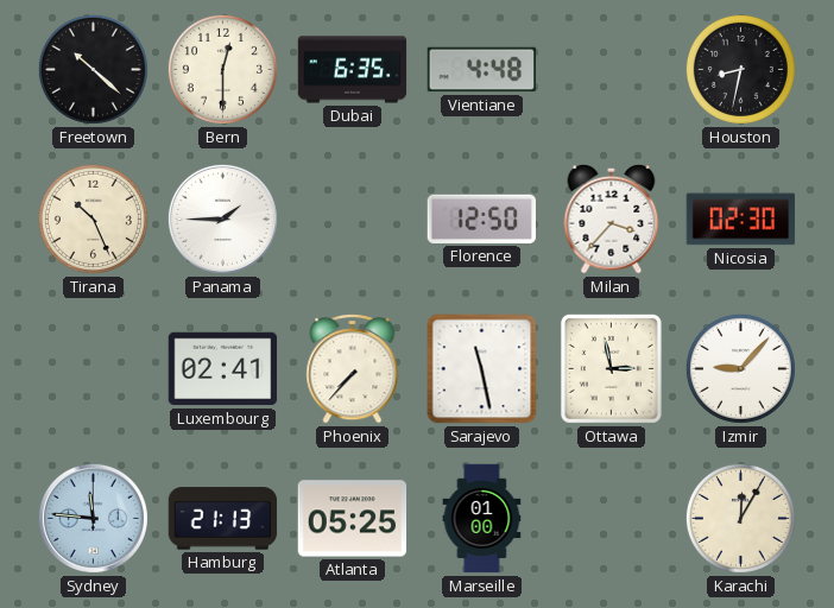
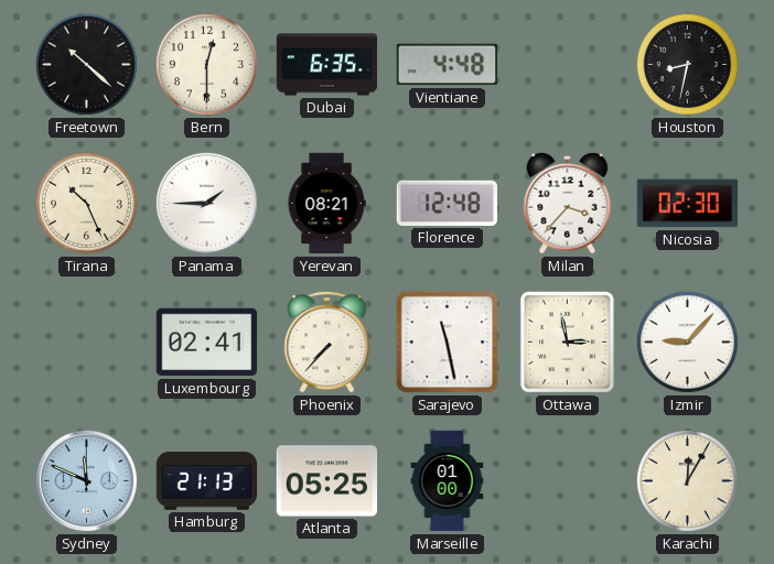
Yerevan: none -> 08:21
Florence: 12:50 -> 12:48
Sydney: 11:46 -> 11:49
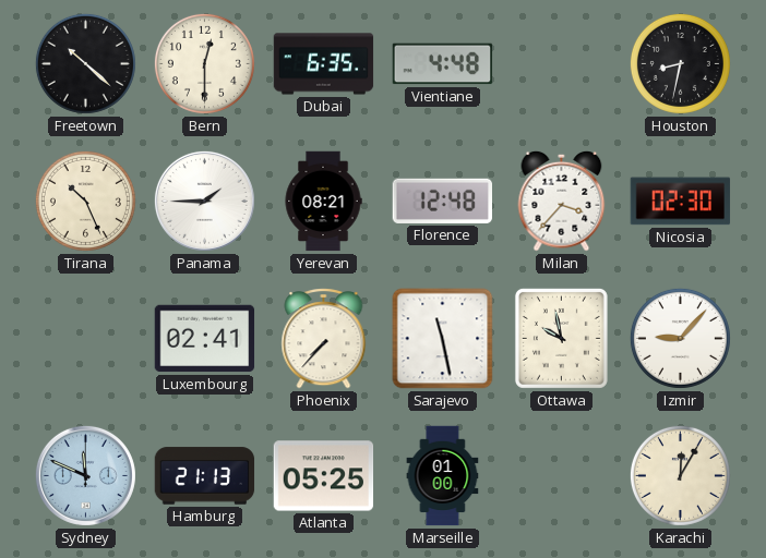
Ottawa: 2:58 -> 9:58
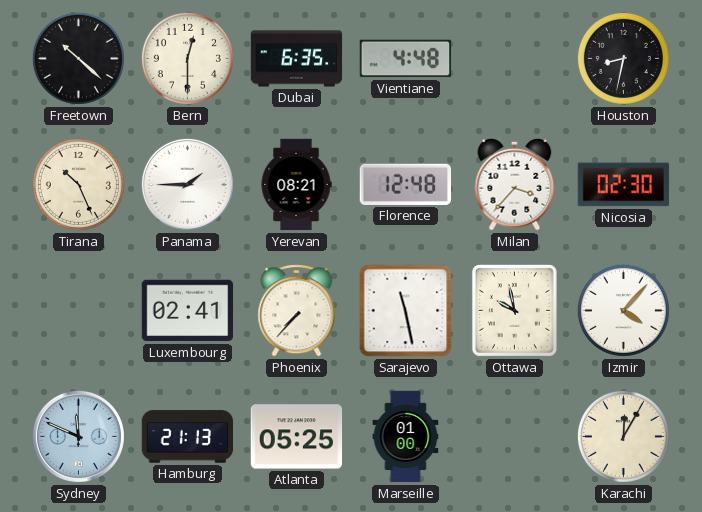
Izmir: 9:07 -> 4:07
